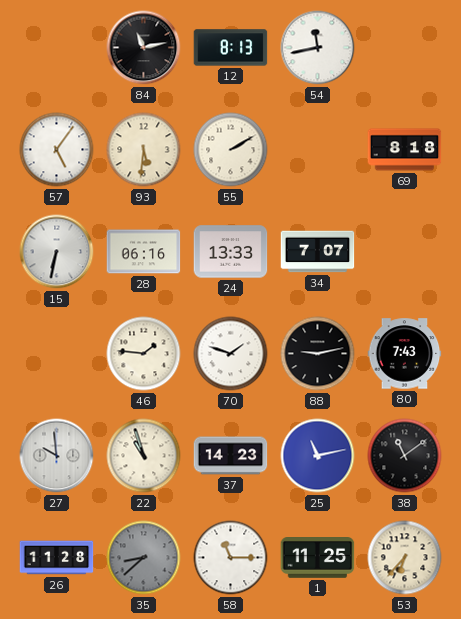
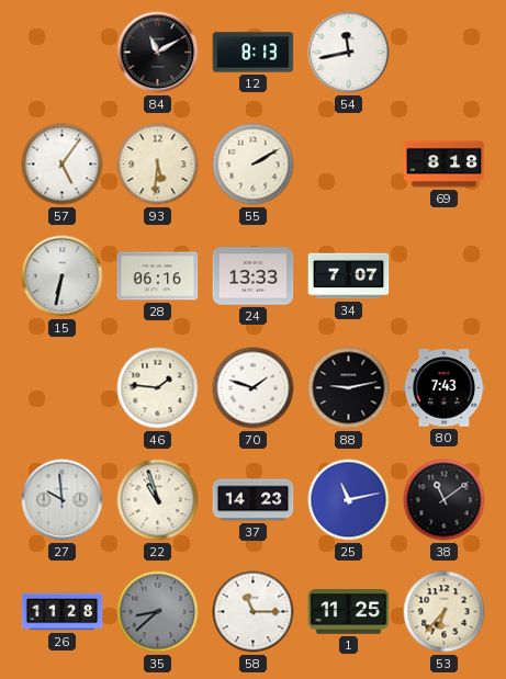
84: 11:13 -> 11:10
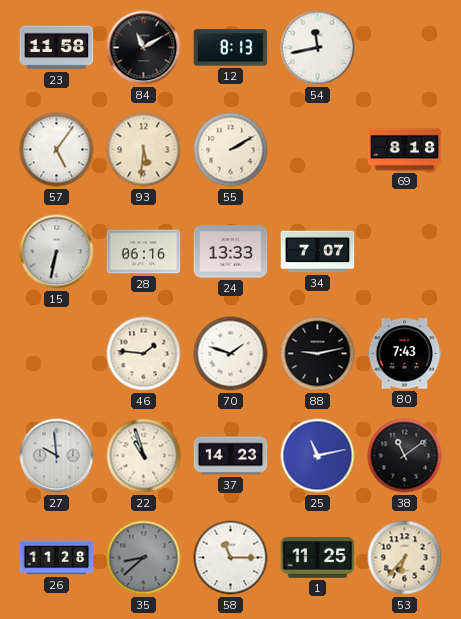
23: none -> 11:58
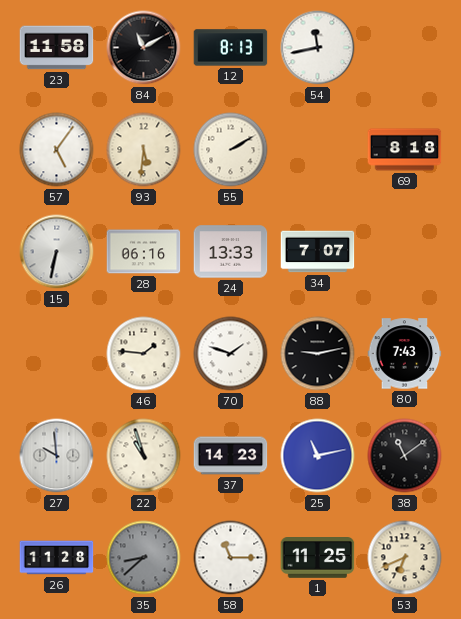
53: 6:37 -> 6:41
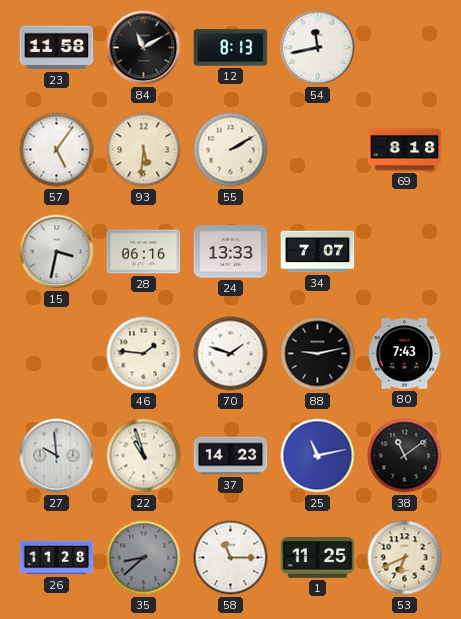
15: 6:32 -> 3:32
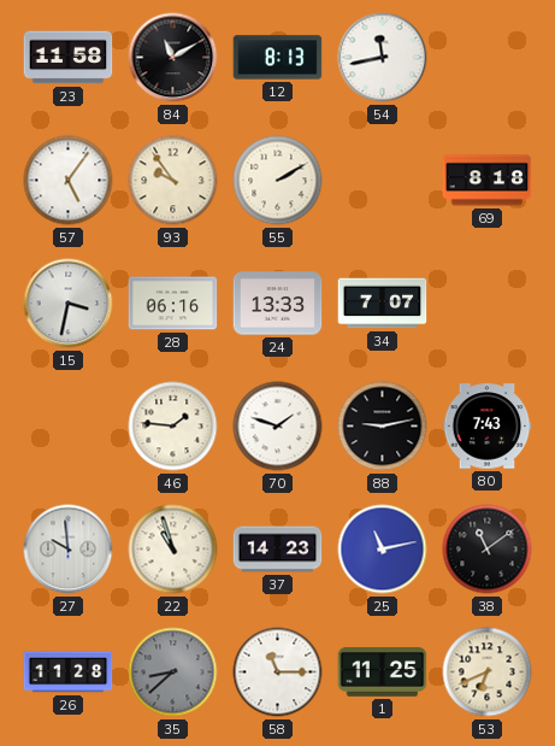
93: 5:31 -> 9:54
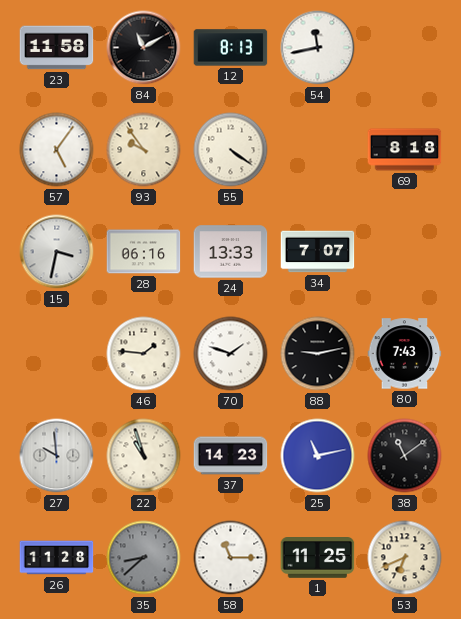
55: 2:10 -> 4:21
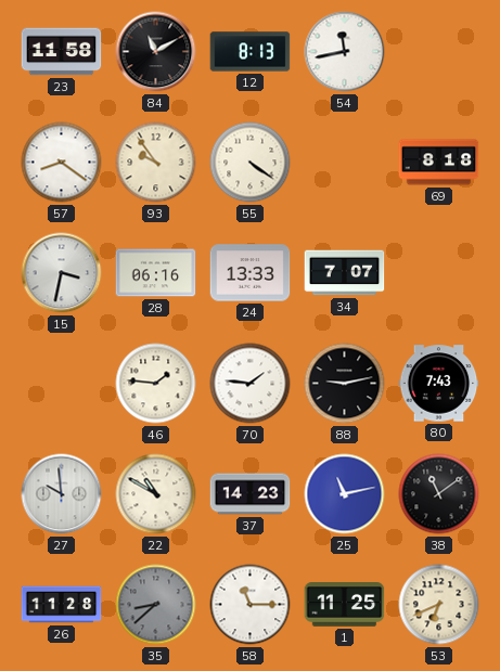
57: 5:06 -> 8:21
70: 1:48 -> 1:46
22: 10:57 -> 10:50
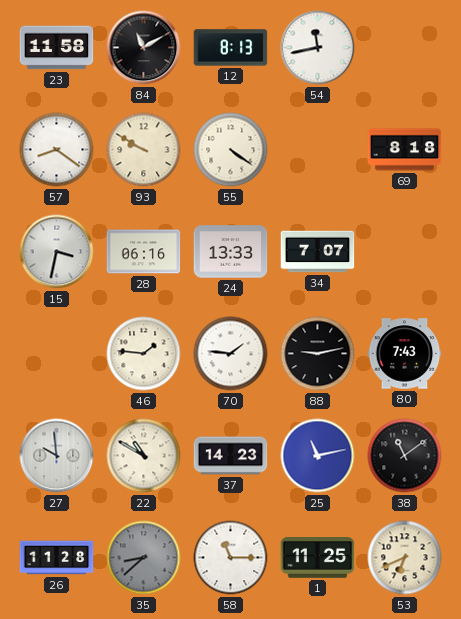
93: 9:54 -> 9:50
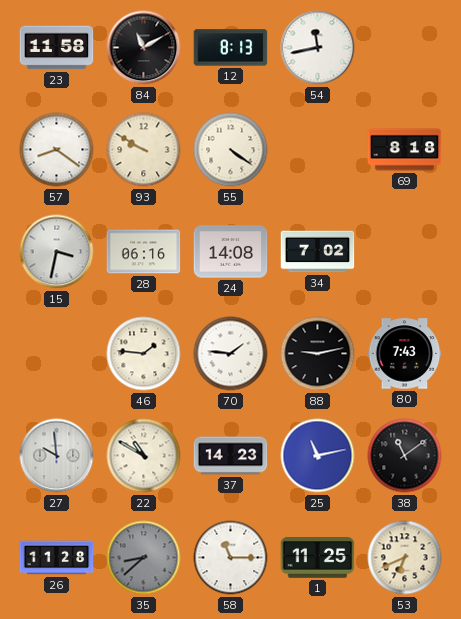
24: 13:33 -> 14:08
34: 7:07 -> 7:02
